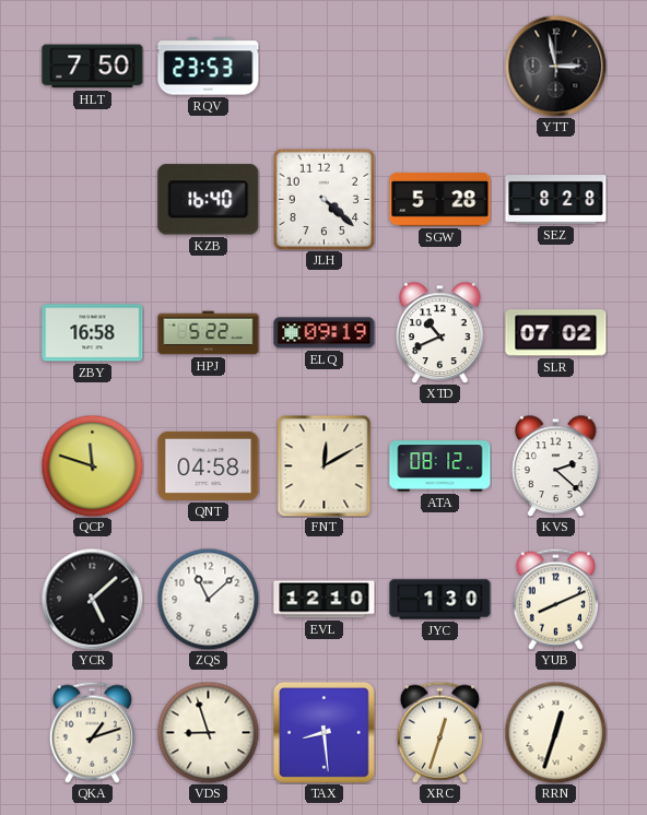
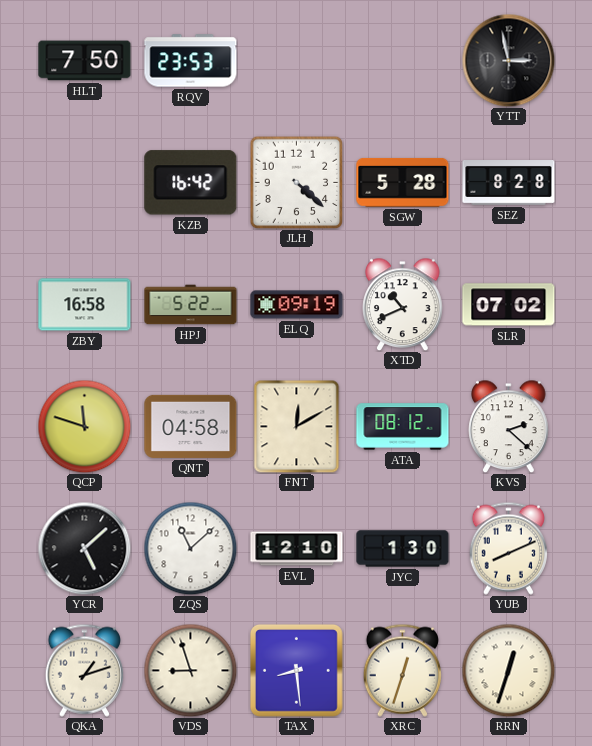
KZB: 16:40 -> 16:42
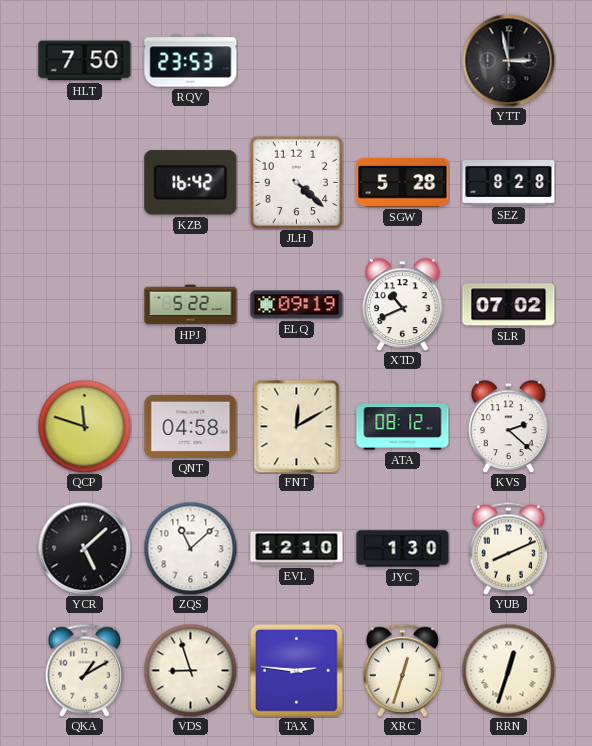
ZBY: 16:58 -> none
QKA: 1:12 -> 1:10
TAX: 8:29 -> 2:46
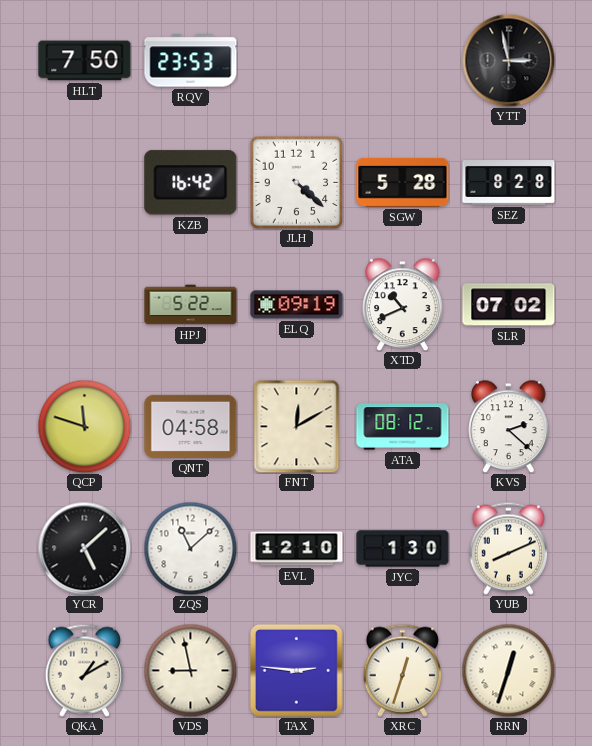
VDS: 8:57 -> 8:58
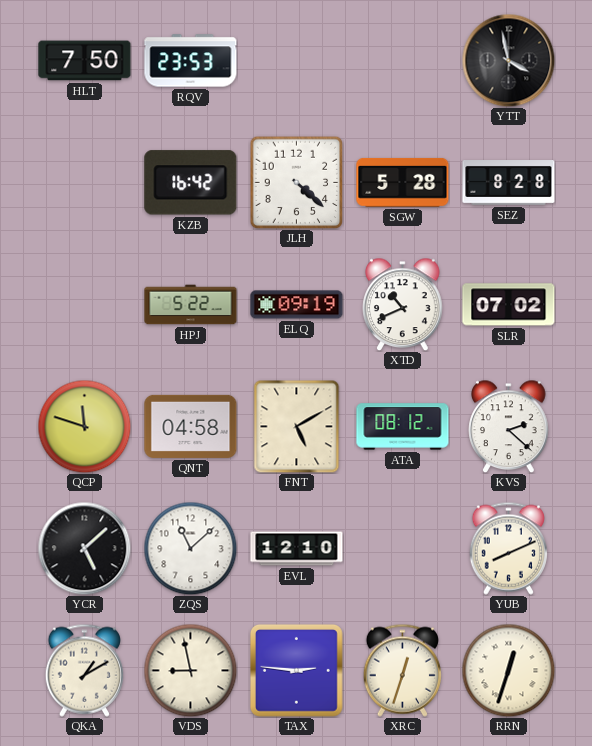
YTT: 2:58 -> 3:58
FNT: 12:10 -> 5:10
JYC: 1:30 -> none
